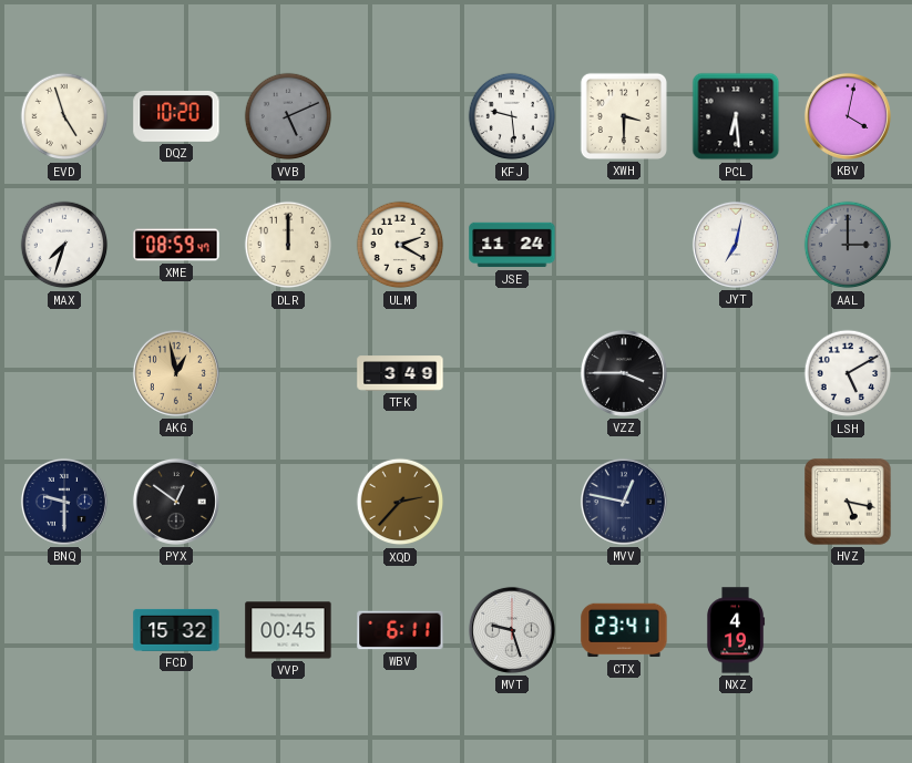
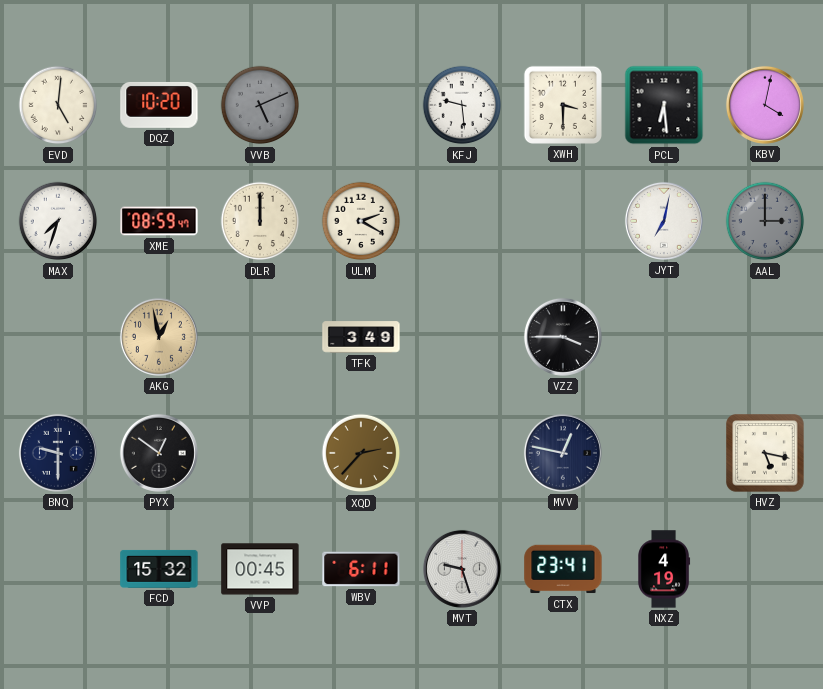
EVD: 4:57 -> 5:01
JSE: 11:24 -> none
LSH: 5:10 -> none
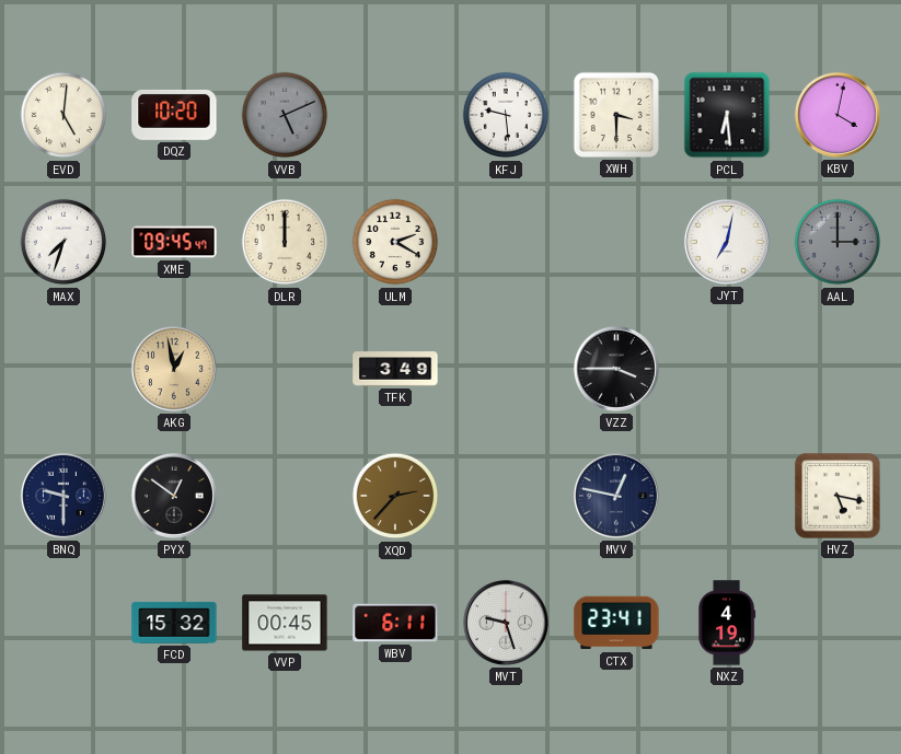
XME: 08:59 -> 09:45
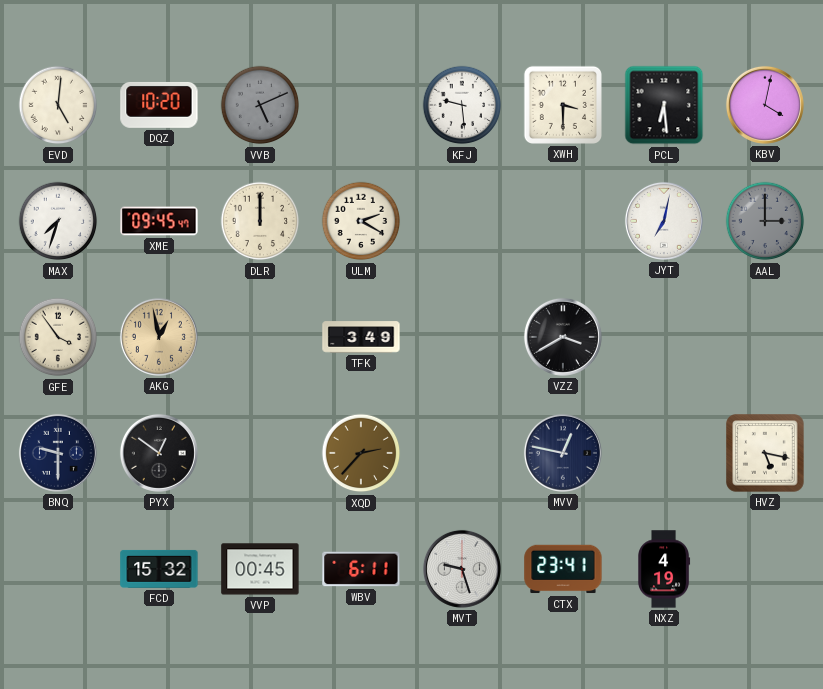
GFE: none -> 3:54
VZZ: 3:45 -> 3:40
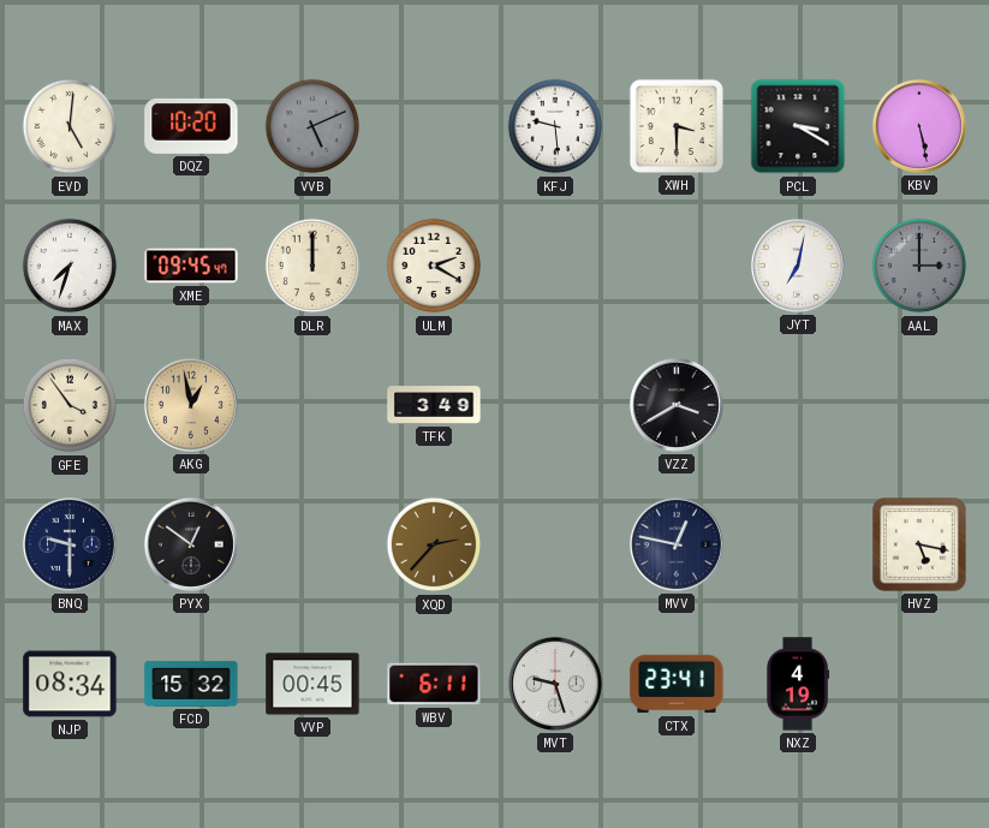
PCL: 6:29 -> 3:20
KBV: 4:02 -> 5:28
NJP: none -> 08:34
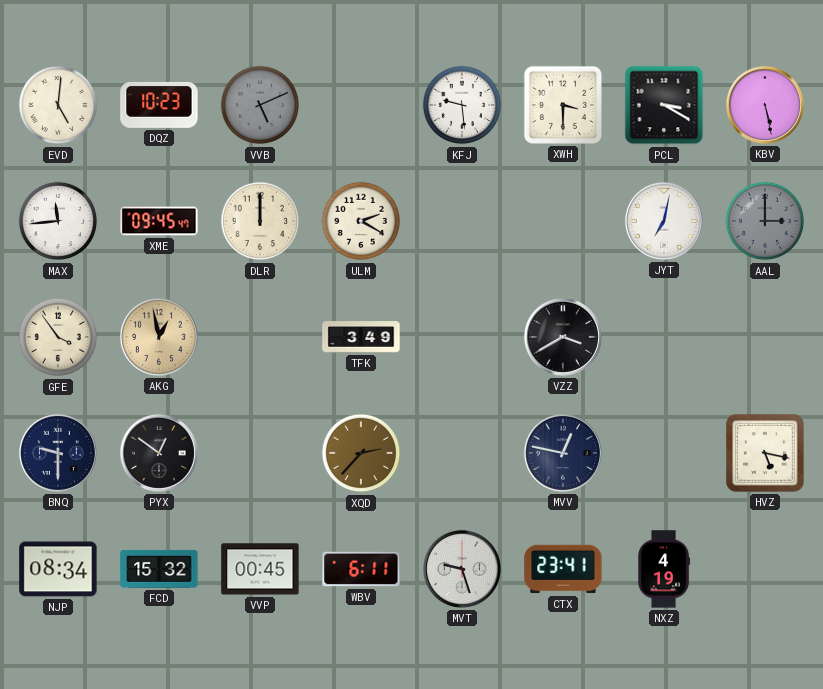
DQZ: 10:20 -> 10:23
MAX: 7:33 -> 11:44
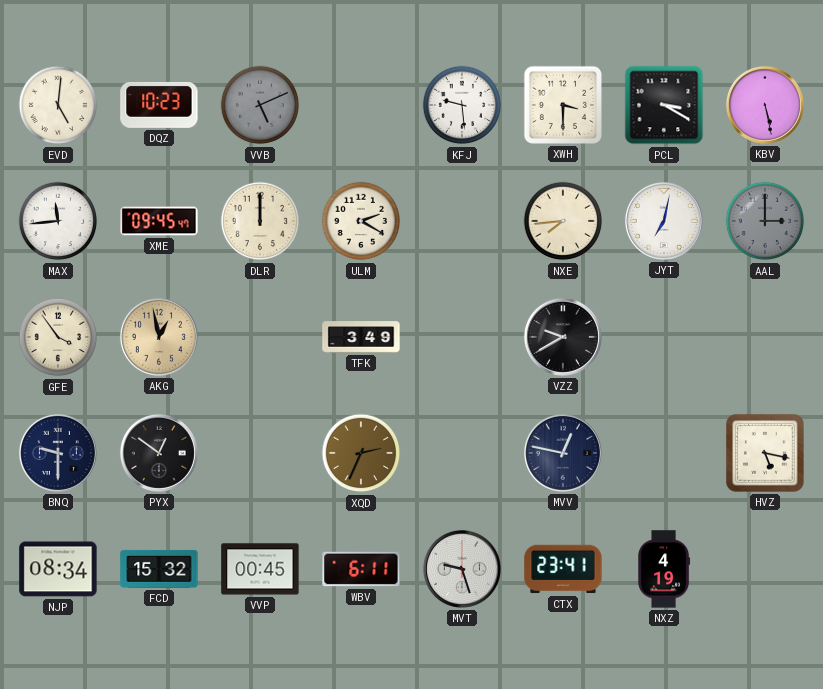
NXE: none -> 7:44
VZZ: 3:40 -> 9:40
XQD: 2:37 -> 2:34
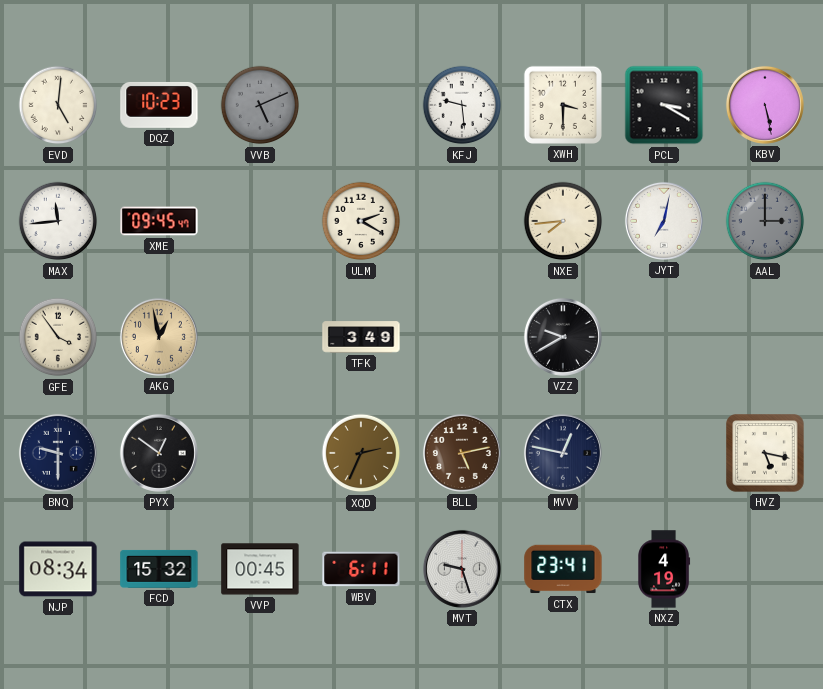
DLR: 12:00 -> none
BLL: none -> 5:13
